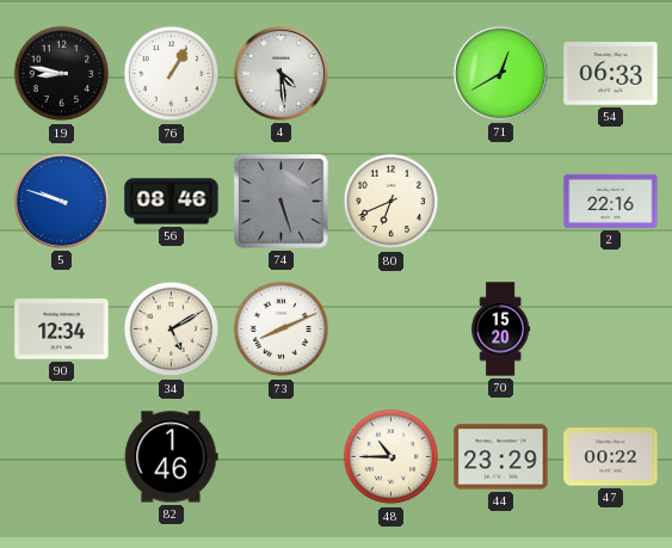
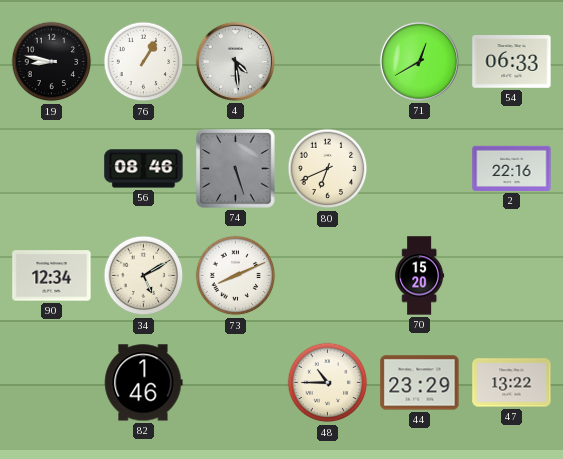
5: 9:48 -> none
47: 00:22 -> 13:22
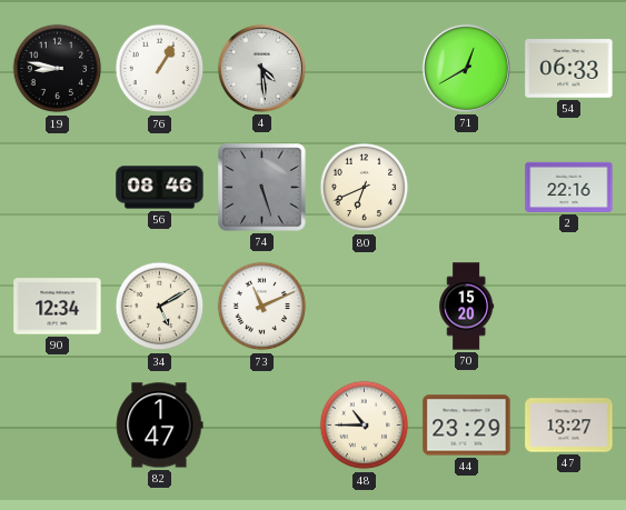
73: 8:11 -> 11:11
82: 1:46 -> 1:47
47: 13:22 -> 13:27
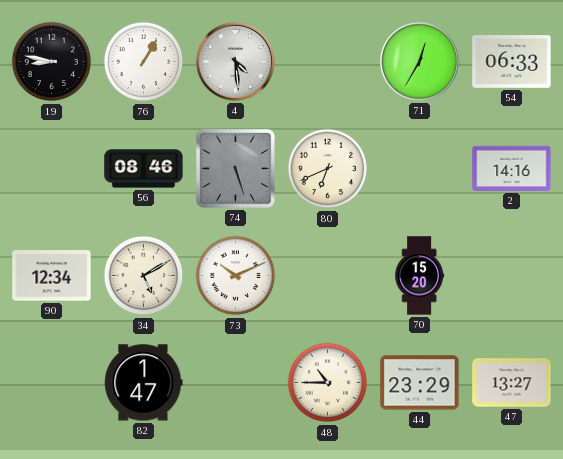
71: 12:40 -> 12:35
2: 22:16 -> 14:16
73: 11:11 -> 10:11
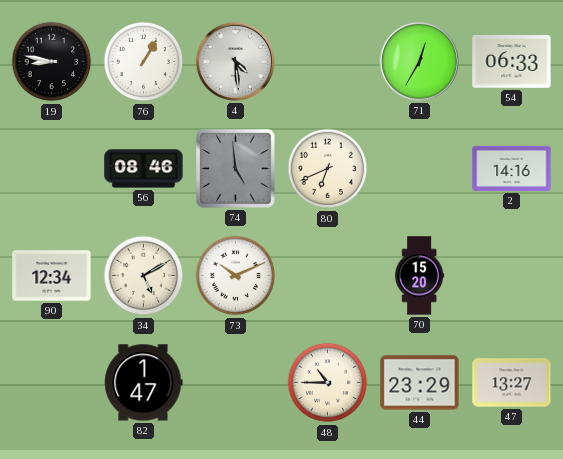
74: 5:27 -> 4:59
